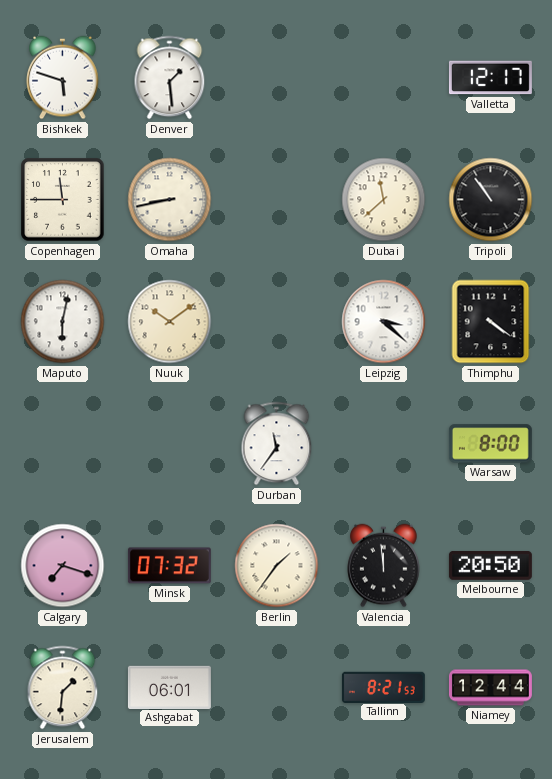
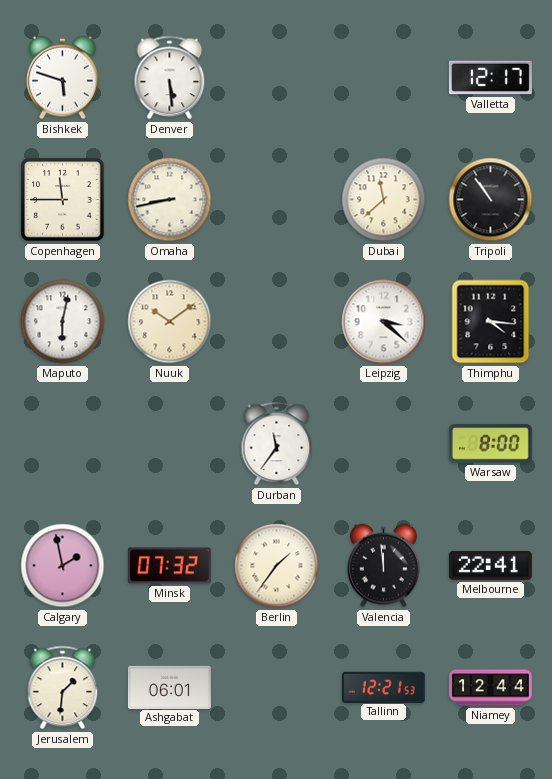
Denver: 1:29 -> 5:29
Thimphu: 4:21 -> 4:16
Calgary: 7:18 -> 1:58
Melbourne: 20:50 -> 22:41
Tallinn: 8:21 -> 12:21
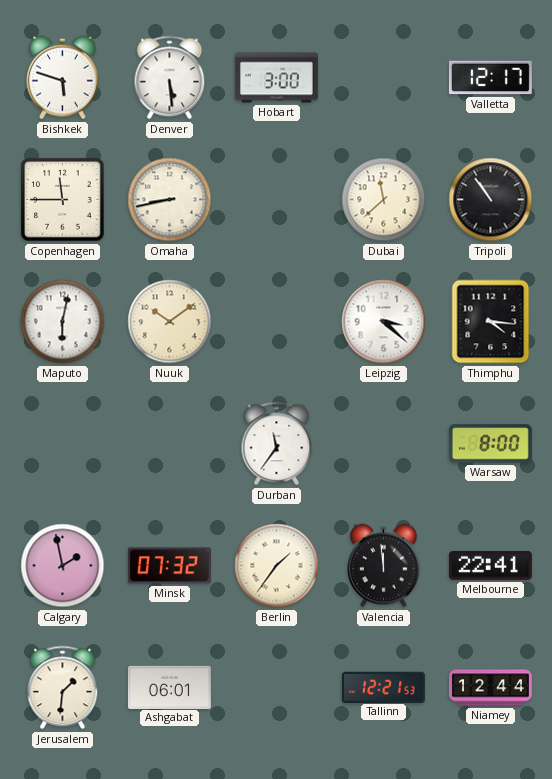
Hobart: none -> 3:00
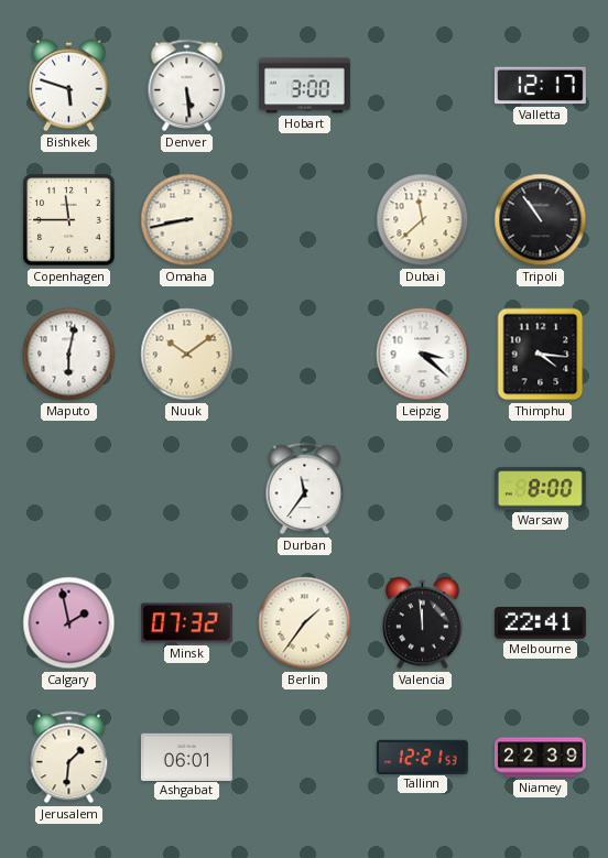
Niamey: 12:44 -> 22:39
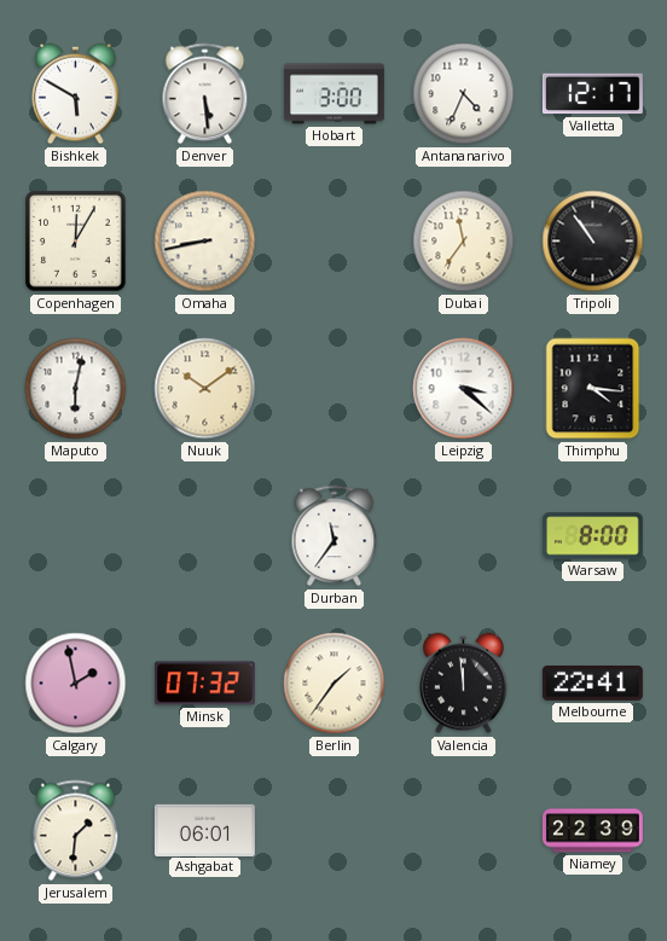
Bishkek: 5:48 -> 5:50
Antananarivo: none -> 4:34
Copenhagen: 11:45 -> 12:05
Dubai: 11:38 -> 11:36
Tallinn: 12:21 -> none
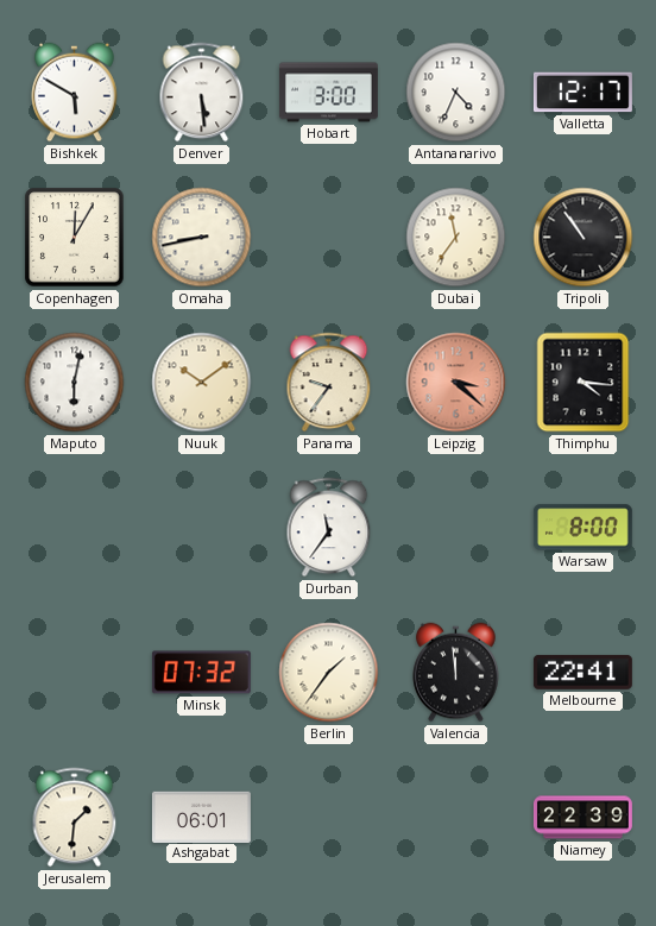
Panama: none -> 9:36
Leipzig dial: white -> salmon
Calgary: 1:58 -> none
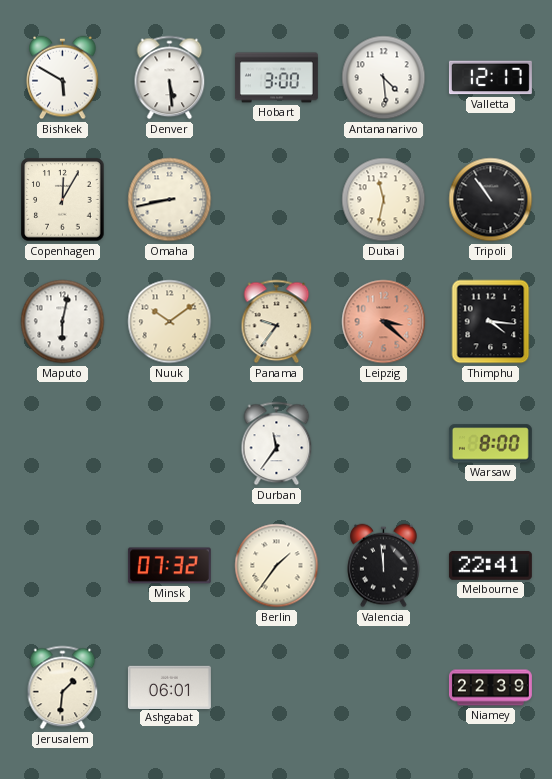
Antananarivo: 4:34 -> 4:29
Dubai: 11:36 -> 11:32
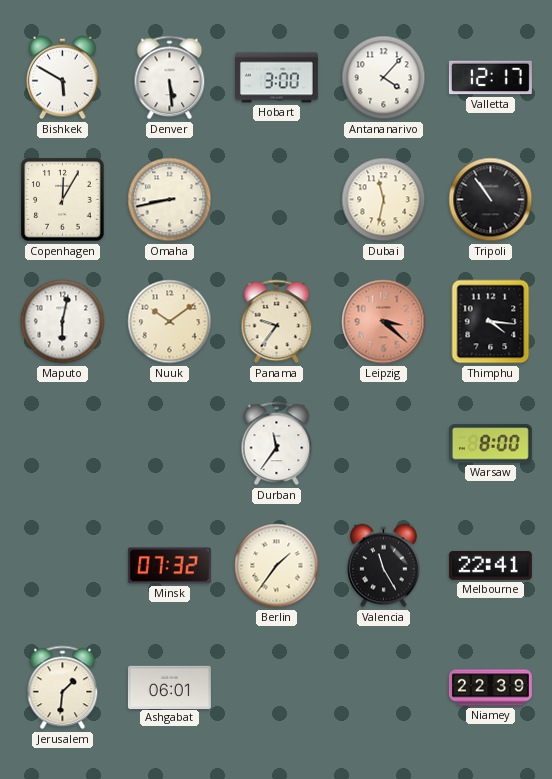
Antananarivo: 4:29 -> 4:07
Valencia: 11:59 -> 11:25
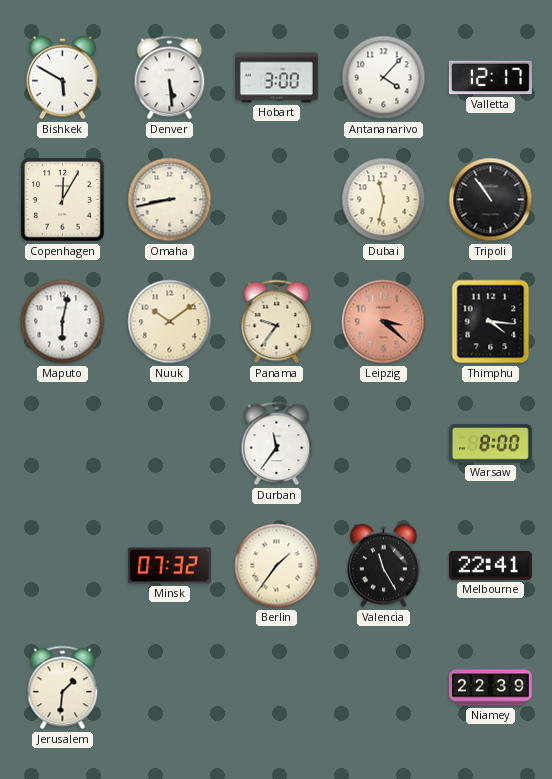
Ashgabat: 06:01 -> none
